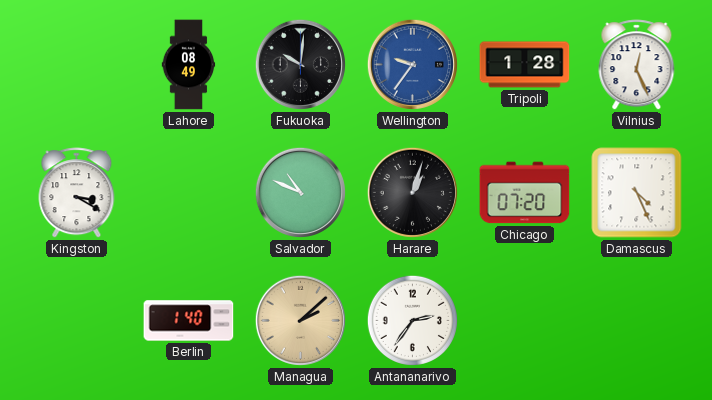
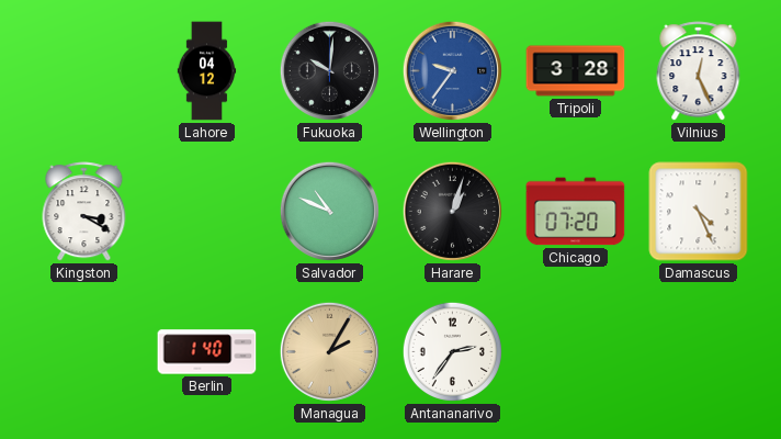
Lahore: 08:49 -> 04:12
Tripoli: 1:28 -> 3:28
Managua: 2:08 -> 2:05
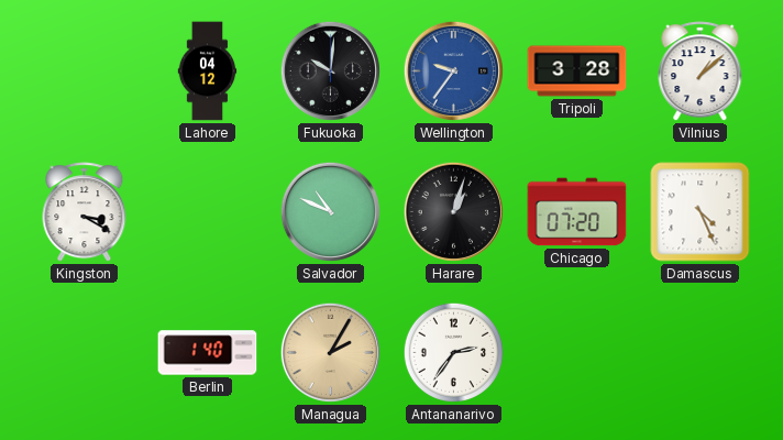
Vilnius: 12:26 -> 1:08
